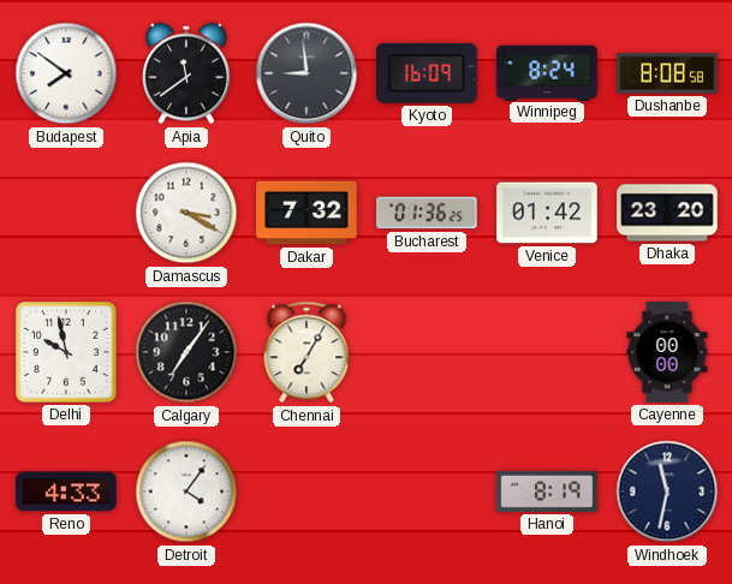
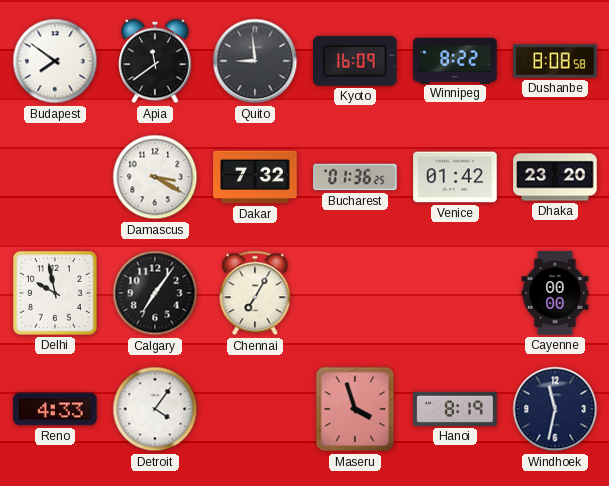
Winnipeg: 8:24 -> 8:22
Maseru: none -> 3:57
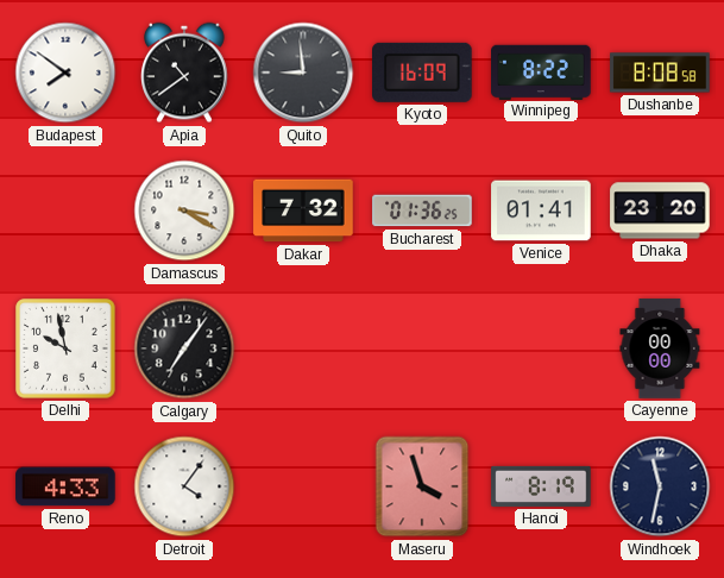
Apia: 11:39 -> 10:39
Venice: 01:42 -> 01:41
Chennai: 7:05 -> none
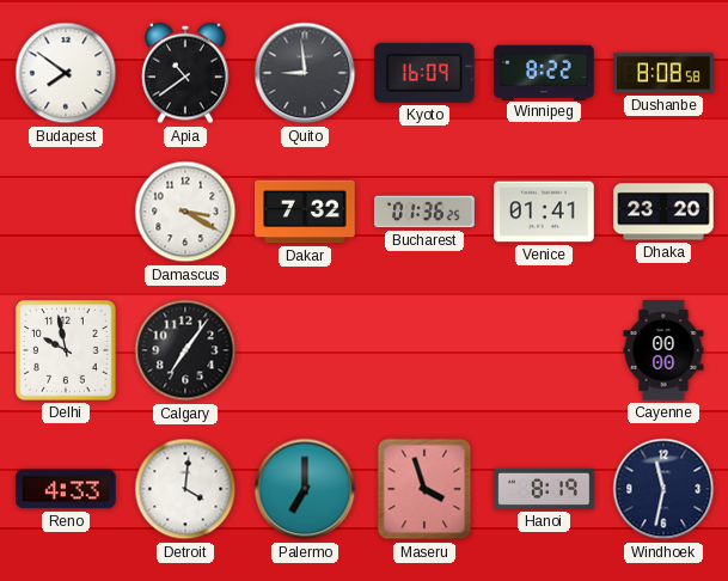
Detroit: 4:06 -> 4:01
Palermo: none -> 7:00
